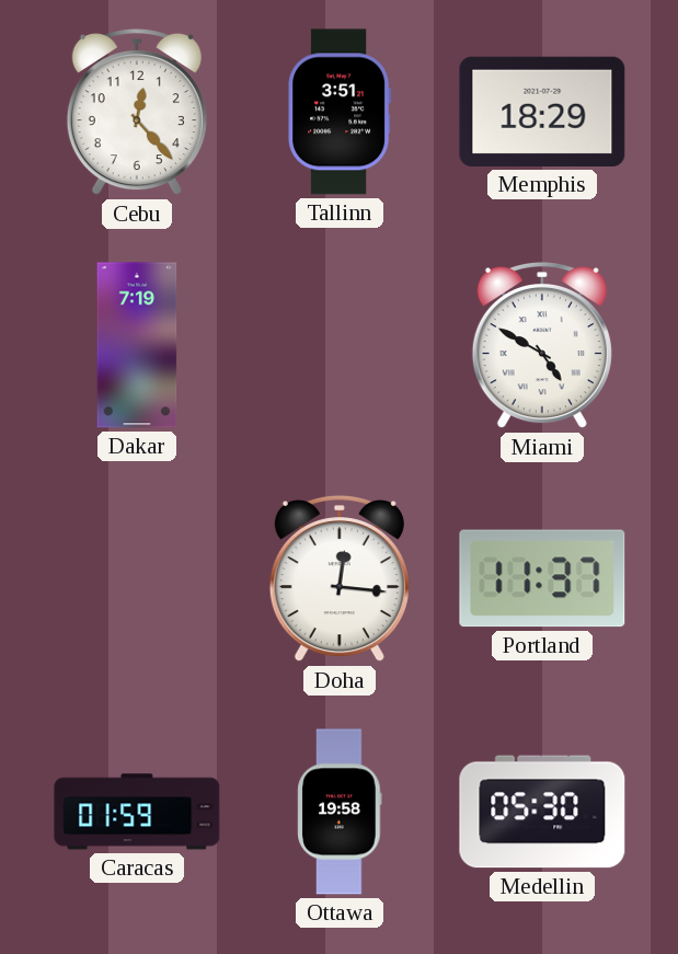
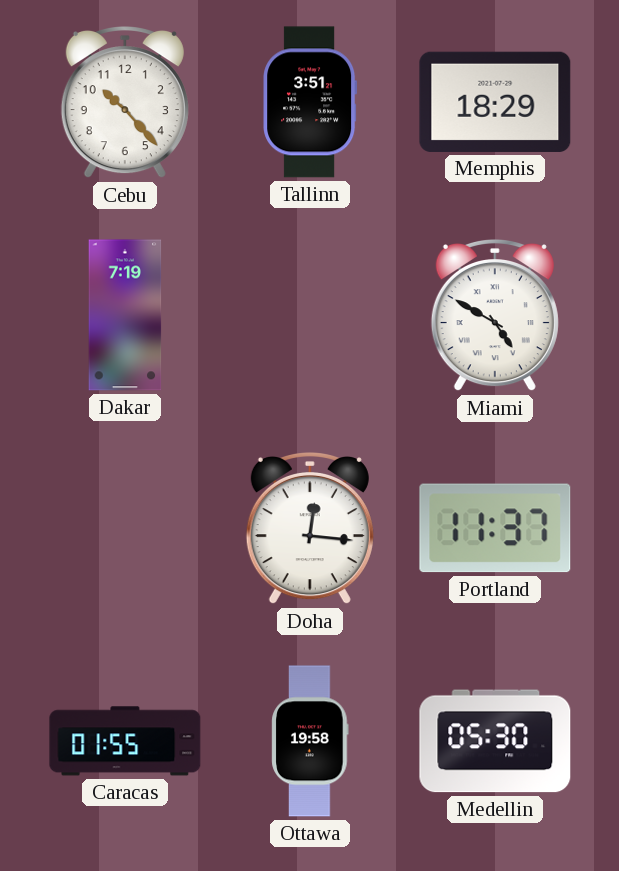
Cebu: 12:23 -> 10:23
Caracas: 01:59 -> 01:55
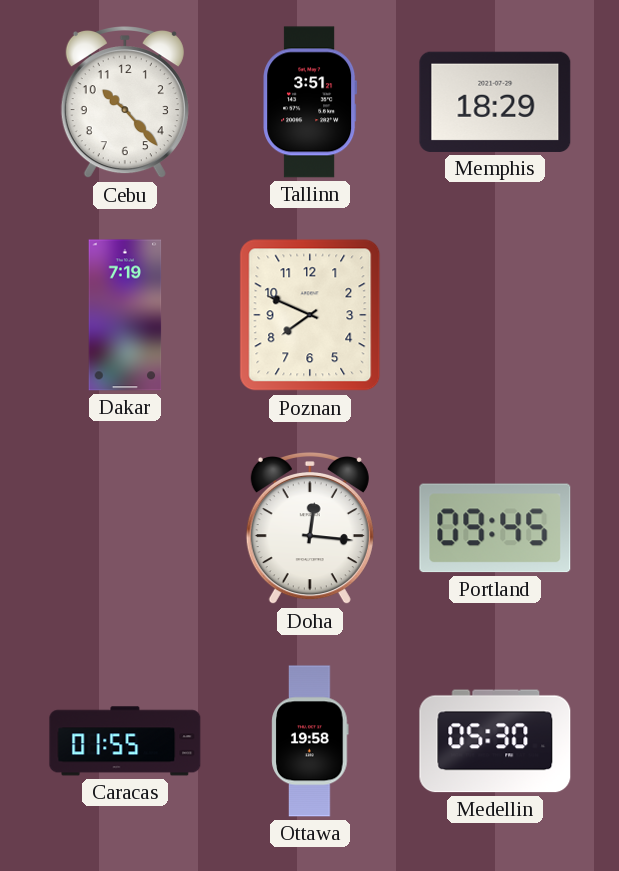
Poznan: none -> 7:49
Miami: 4:50 -> none
Portland: 11:37 -> 09:45
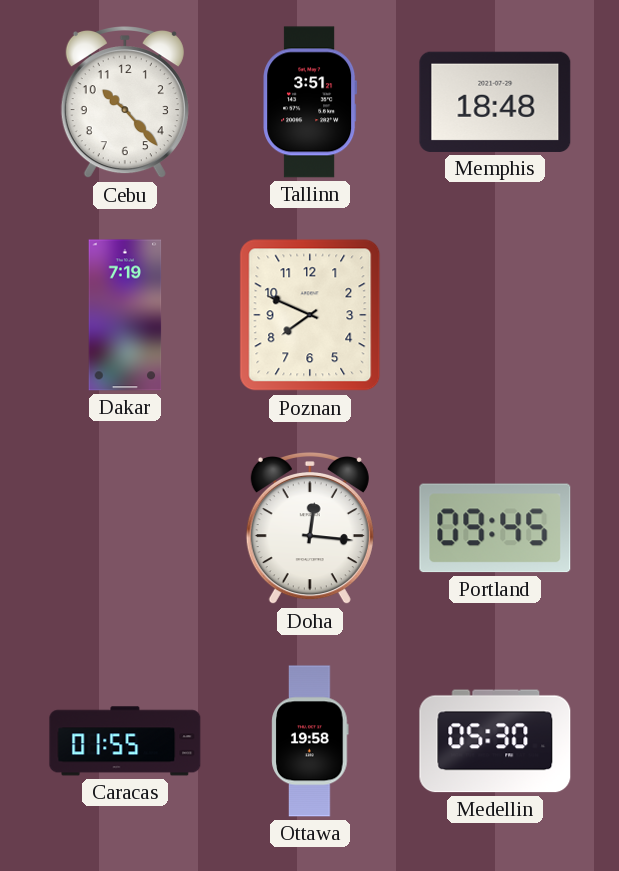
Memphis: 18:29 -> 18:48
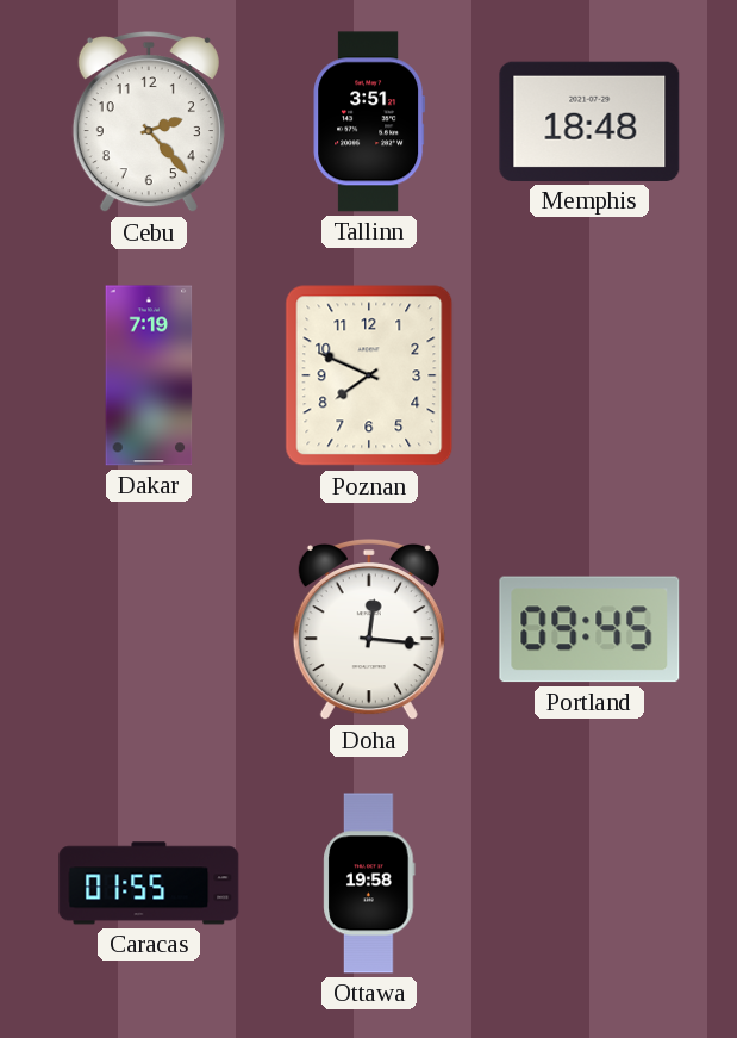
Cebu: 10:23 -> 2:23
Medellin: 05:30 -> none
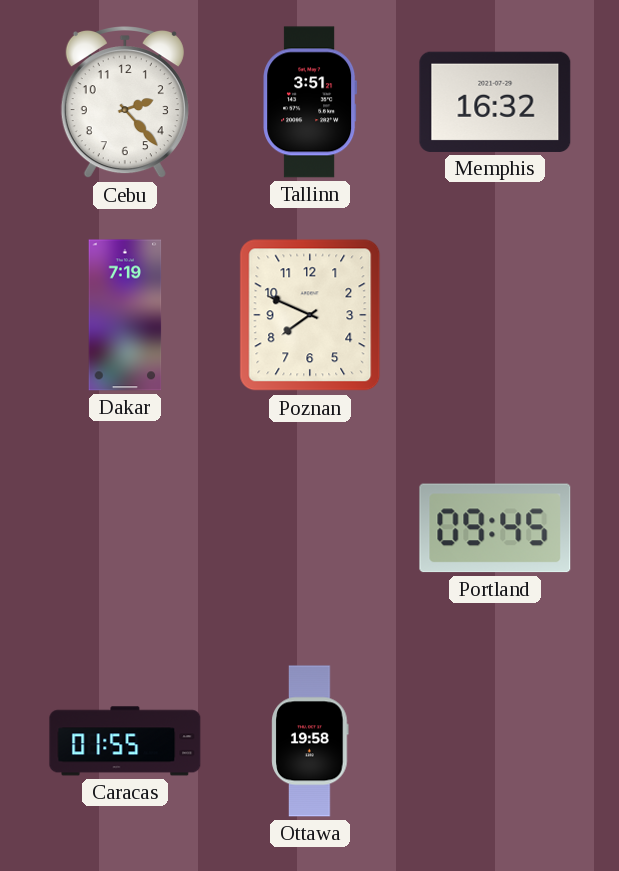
Memphis: 18:48 -> 16:32
Doha: 12:16 -> none
